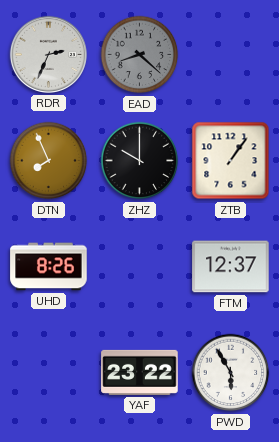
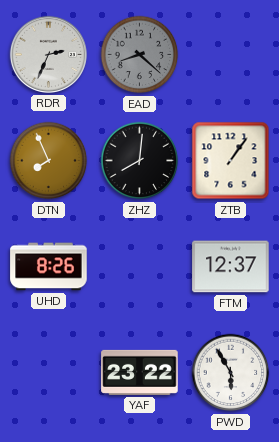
ZHZ: 10:00 -> 8:01
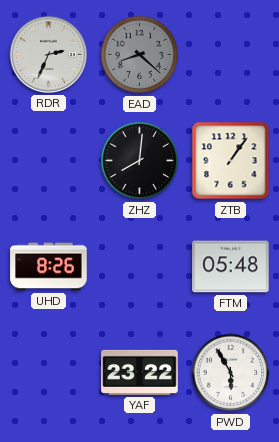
DTN: 7:56 -> none
FTM: 12:37 -> 05:48
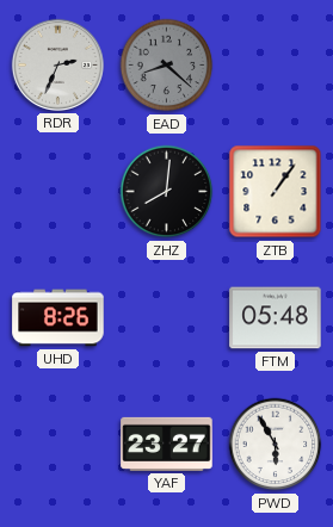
YAF: 23:22 -> 23:27
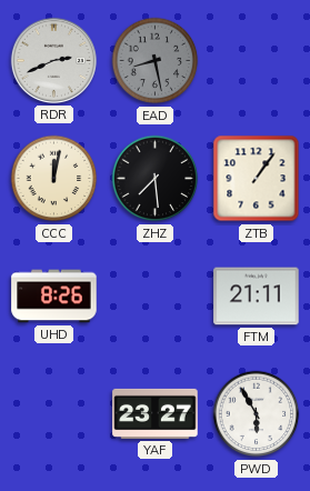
RDR: 2:34 -> 2:41
EAD: 8:22 -> 8:28
CCC: none -> 12:02
ZHZ: 8:01 -> 7:29
FTM: 05:48 -> 21:11
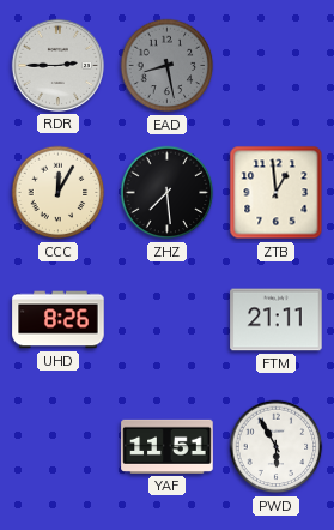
RDR: 2:41 -> 2:45
CCC: 12:02 -> 12:05
ZTB: 1:06 -> 12:59
YAF: 23:27 -> 11:51
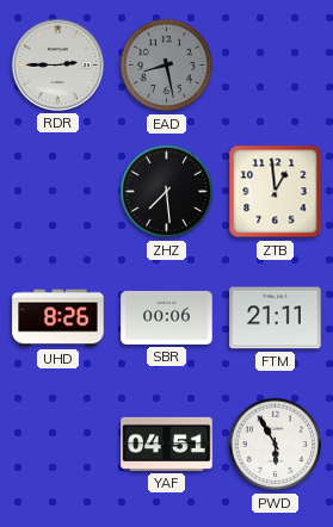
CCC: 12:05 -> none
SBR: none -> 00:06
YAF: 11:51 -> 04:51
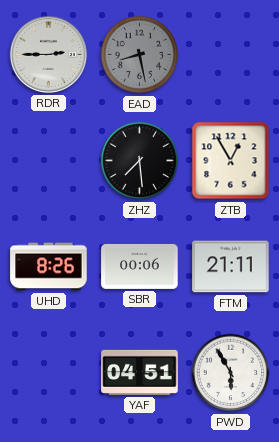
ZTB: 12:59 -> 12:55
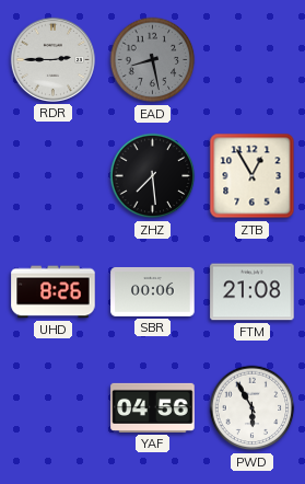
FTM: 21:11 -> 21:08
YAF: 04:51 -> 04:56
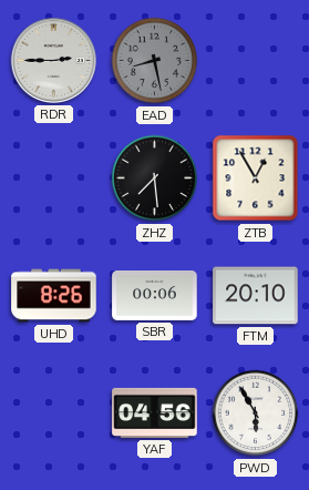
FTM: 21:08 -> 20:10
